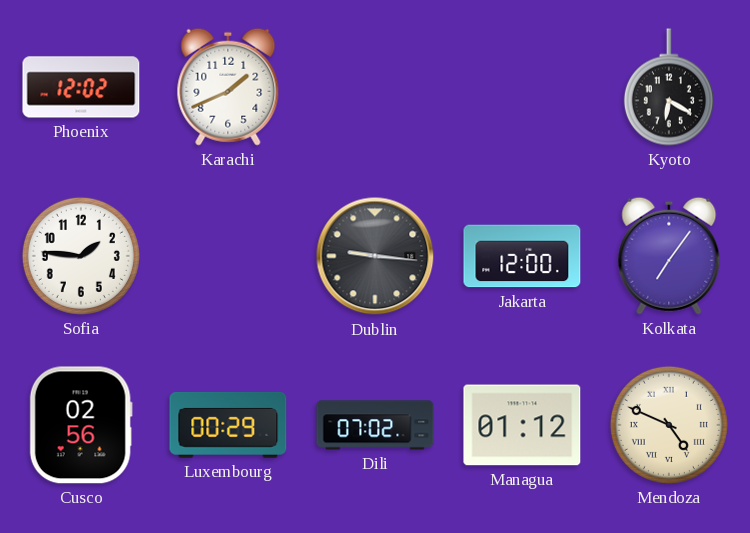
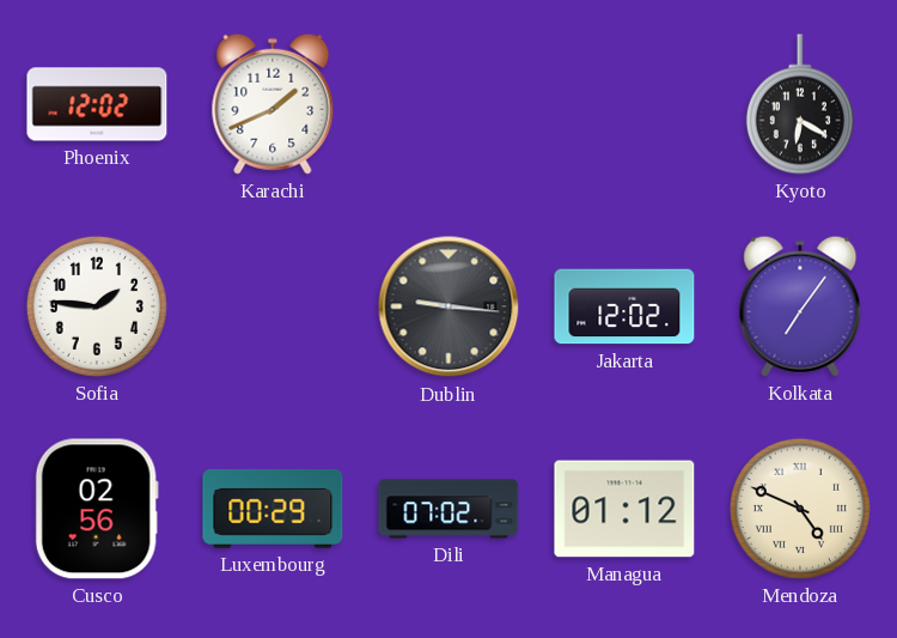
Jakarta: 12:00 -> 12:02
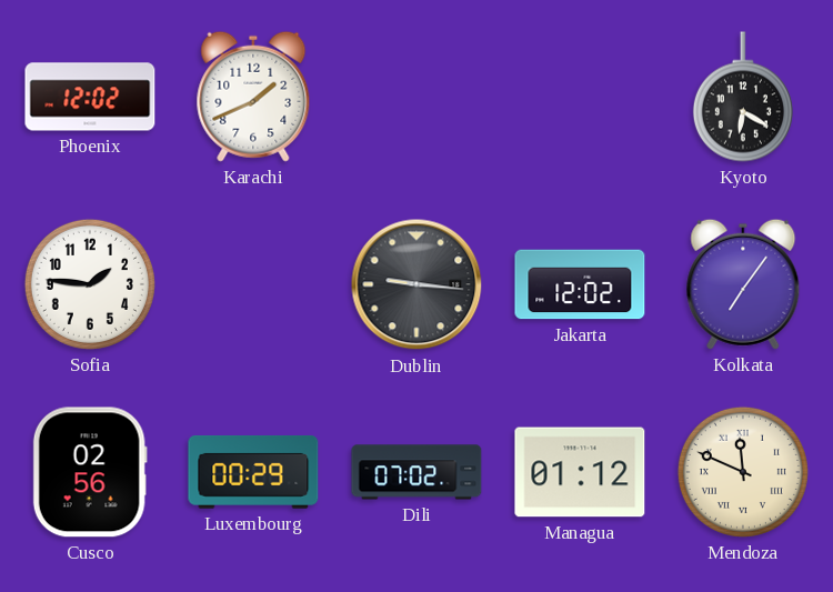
Mendoza: 4:49 -> 11:49
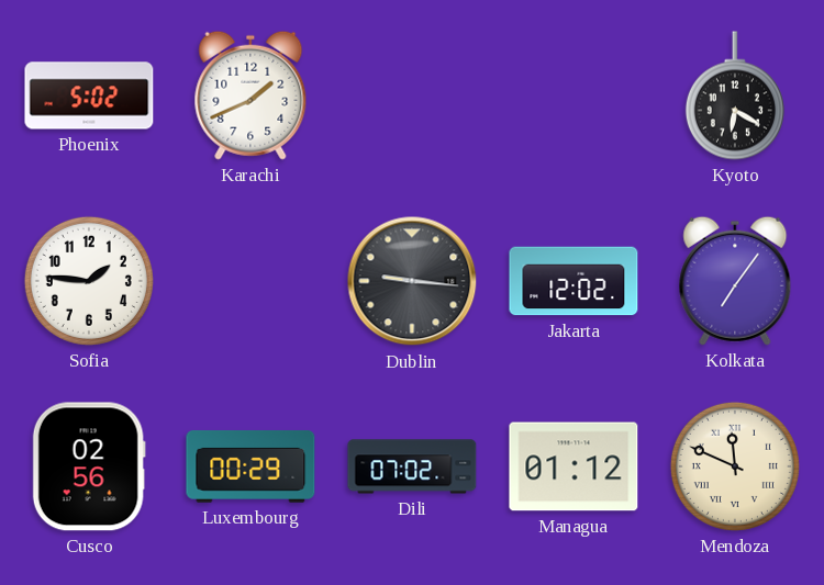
Phoenix: 12:02 -> 5:02
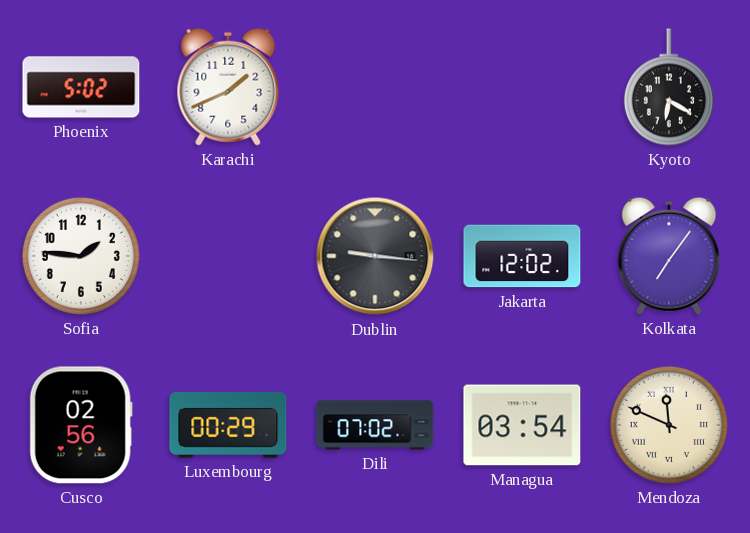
Managua: 01:12 -> 03:54
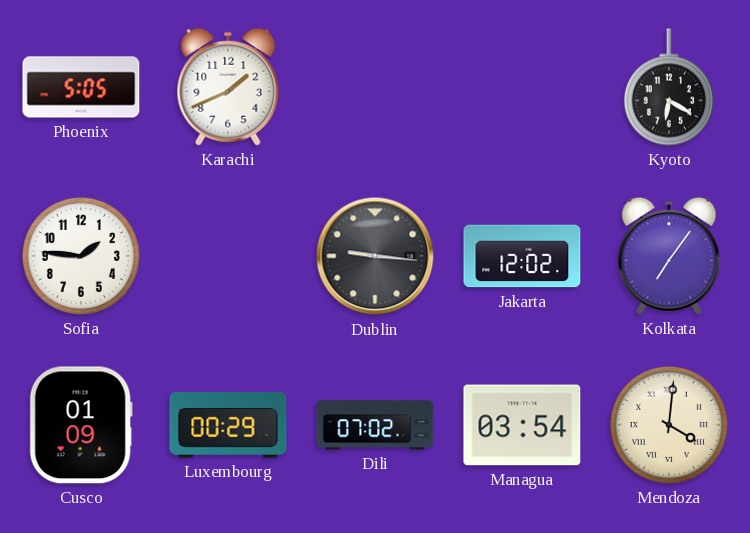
Phoenix: 5:02 -> 5:05
Cusco: 02:56 -> 01:09
Mendoza: 11:49 -> 4:01
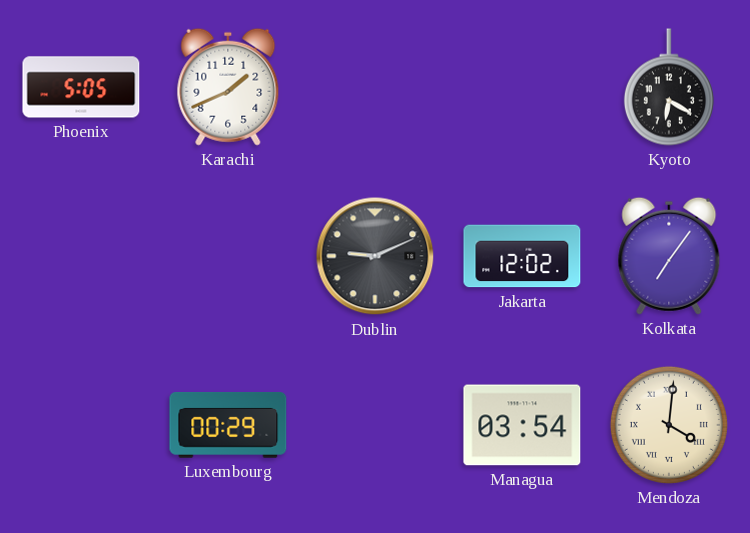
Sofia: 1:46 -> none
Dublin: 9:16 -> 9:11
Cusco: 01:09 -> none
Dili: 07:02 -> none
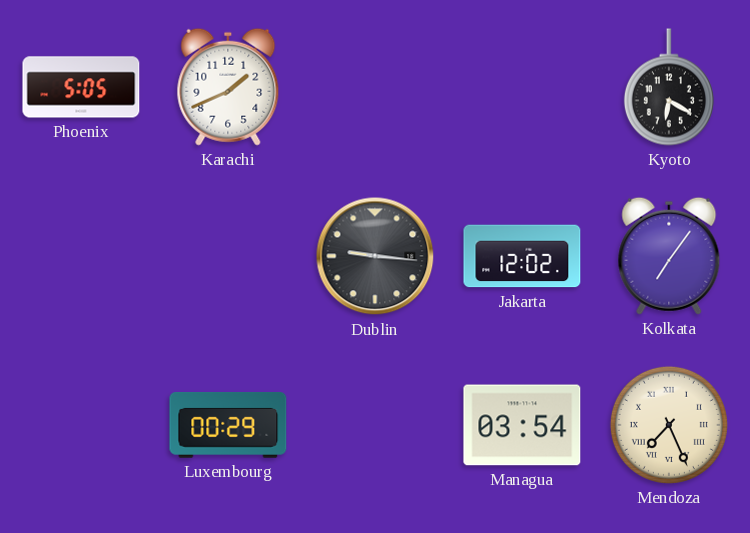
Dublin: 9:11 -> 9:16
Mendoza: 4:01 -> 7:26
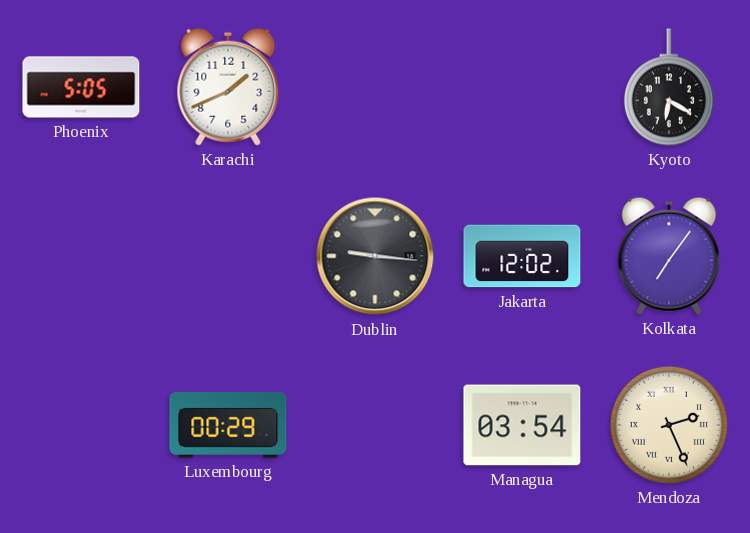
Mendoza: 7:26 -> 2:26
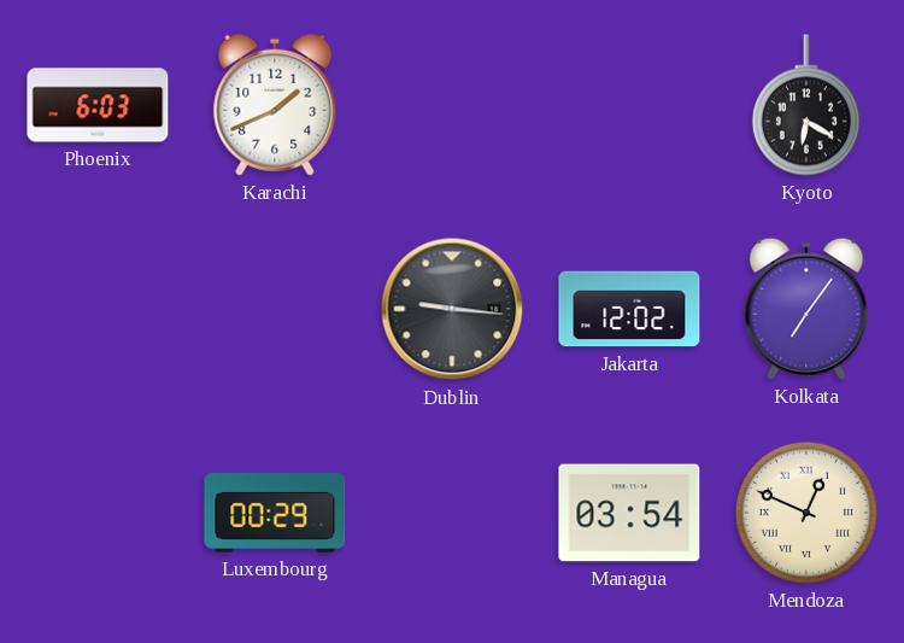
Phoenix: 5:05 -> 6:03
Mendoza: 2:26 -> 12:49
